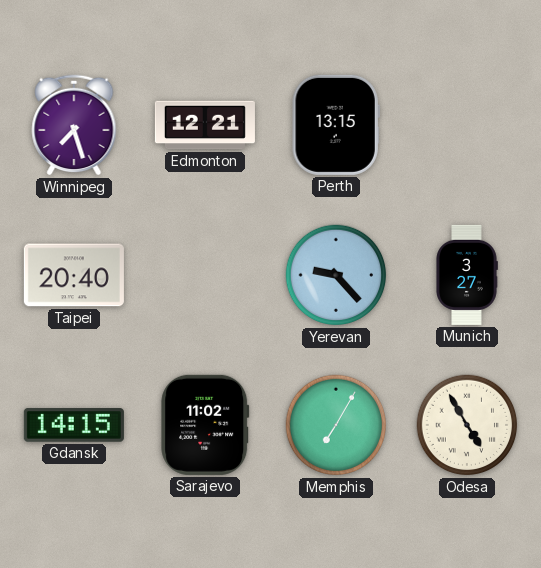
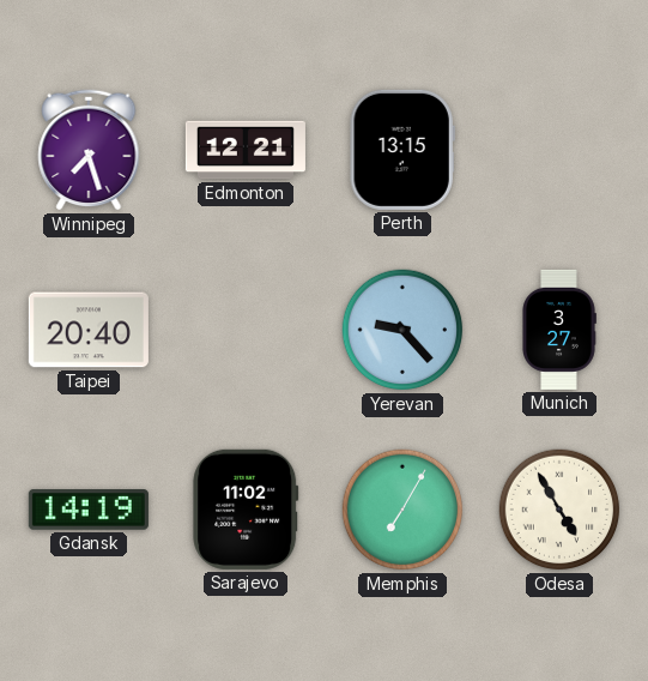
Gdansk: 14:15 -> 14:19
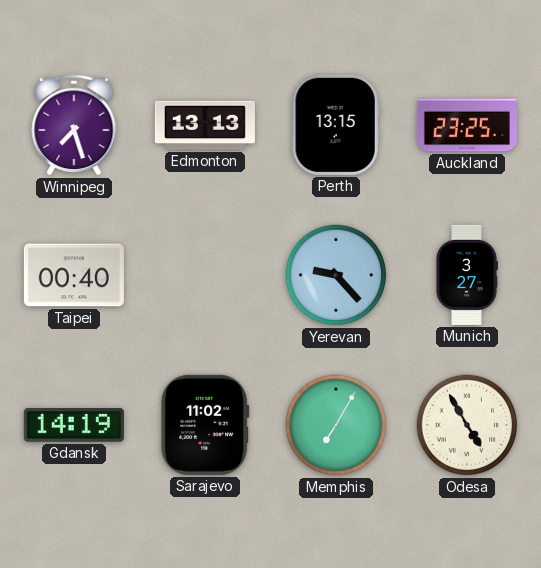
Edmonton: 12:21 -> 13:13
Auckland: none -> 23:25
Taipei: 20:40 -> 00:40
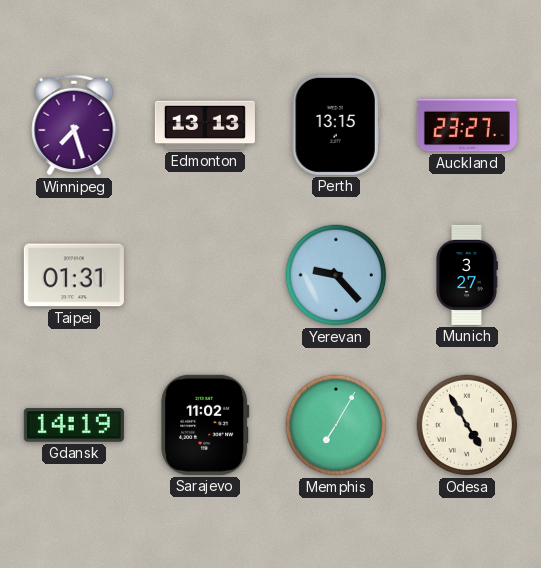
Auckland: 23:25 -> 23:27
Taipei: 00:40 -> 01:31
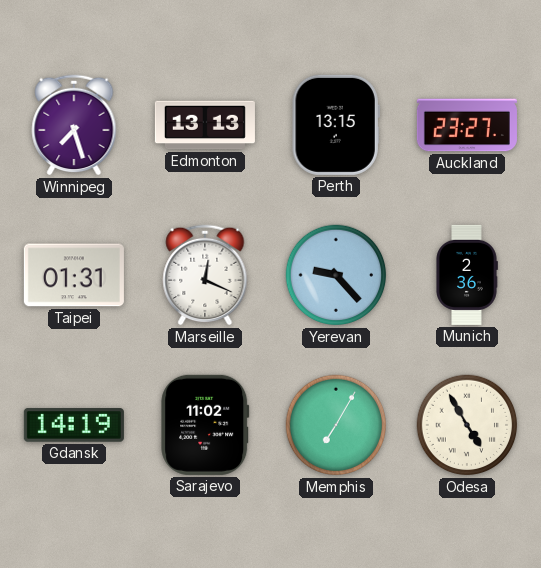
Marseille: none -> 12:19
Munich: 3:27 -> 2:36
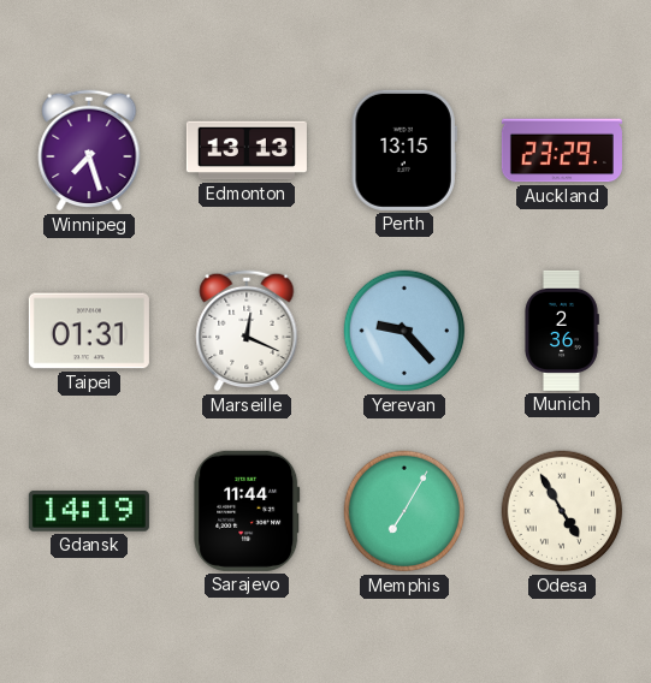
Auckland: 23:27 -> 23:29
Sarajevo: 11:02 -> 11:44
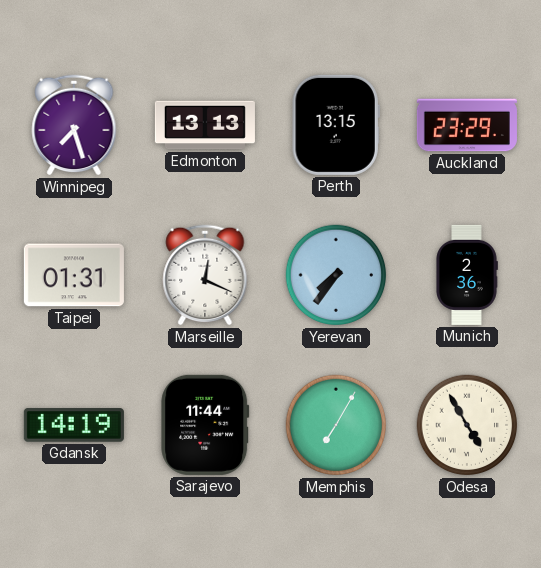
Yerevan: 9:23 -> 7:36
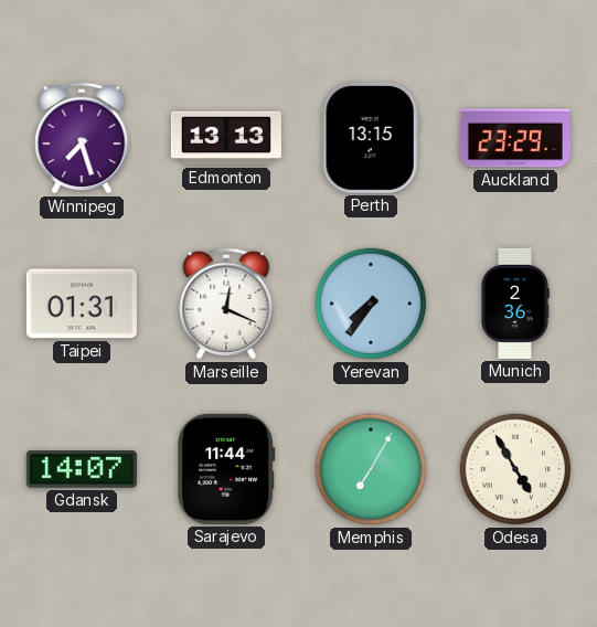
Gdansk: 14:19 -> 14:07
